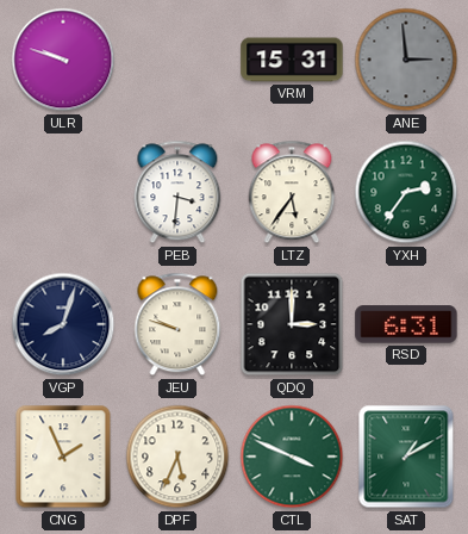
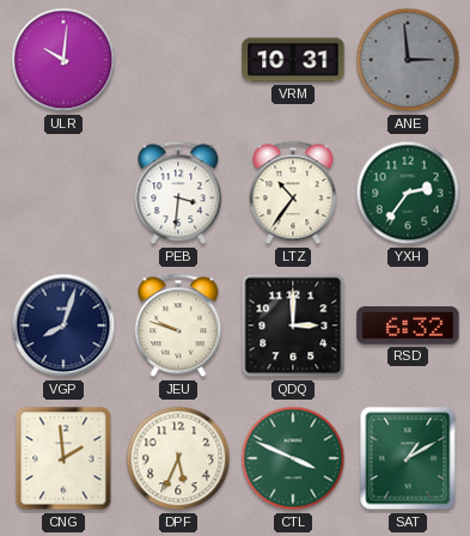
ULR: 9:48 -> 10:01
VRM: 15:31 -> 10:31
LTZ: 5:36 -> 10:36
RSD: 6:31 -> 6:32
CNG: 1:56 -> 1:59
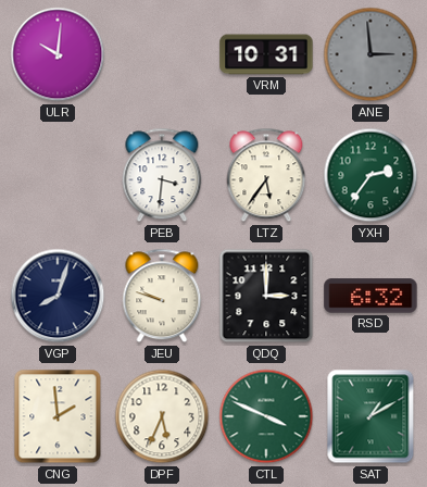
LTZ: 10:36 -> 5:36
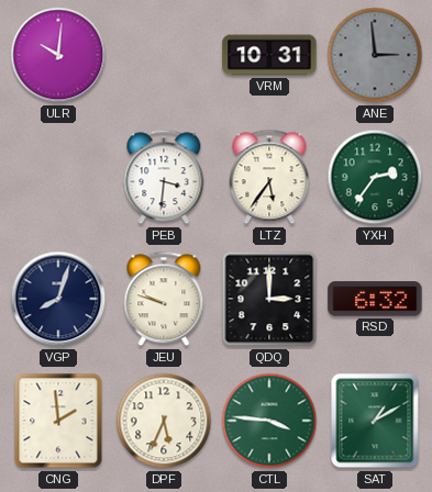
CTL: 3:49 -> 3:46
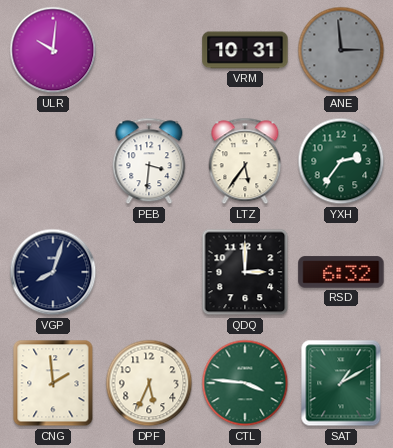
JEU: 9:48 -> none
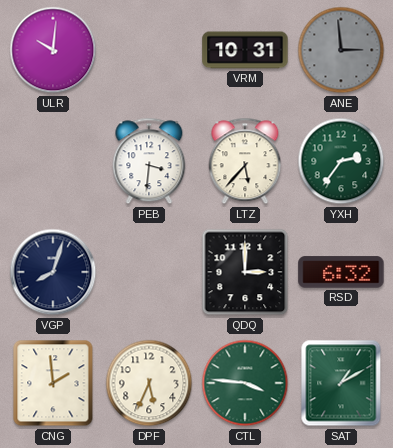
LTZ: 5:36 -> 5:37
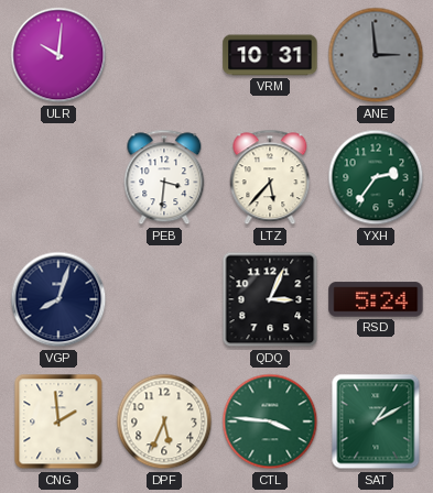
QDQ: 3:00 -> 3:04
RSD: 6:32 -> 5:24
